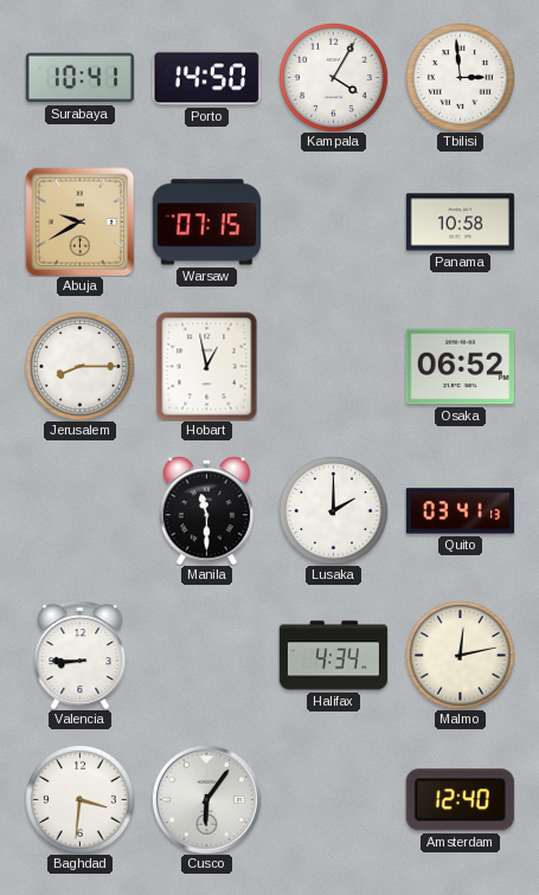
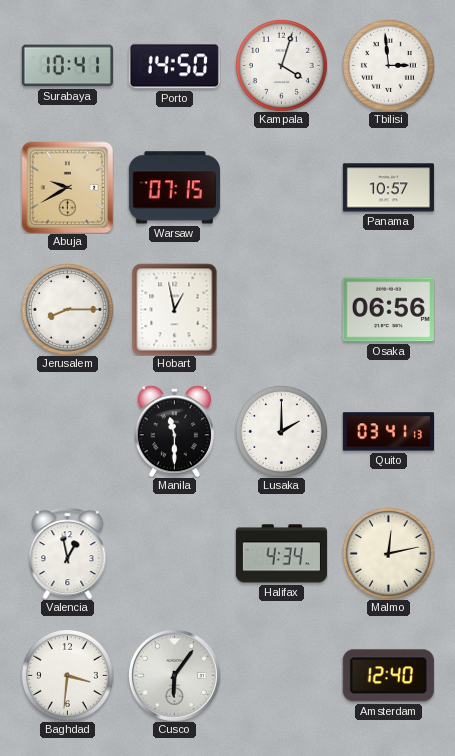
Kampala: 4:05 -> 4:03
Panama: 10:58 -> 10:57
Osaka: 06:52 -> 06:56
Valencia: 8:45 -> 12:58
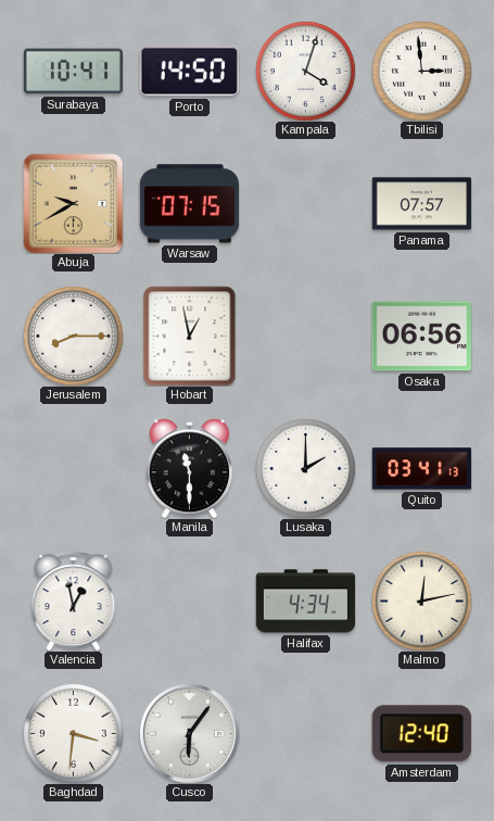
Panama: 10:57 -> 07:57
